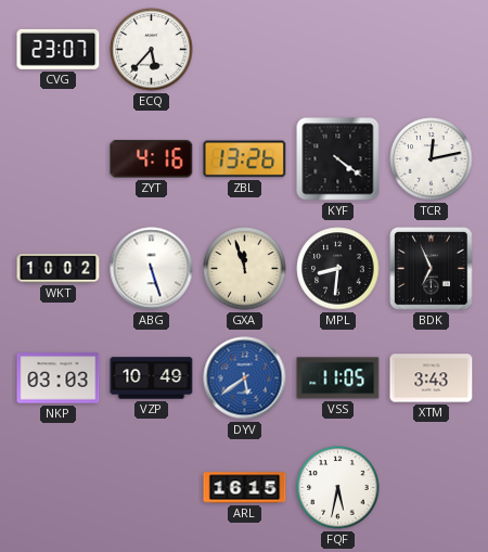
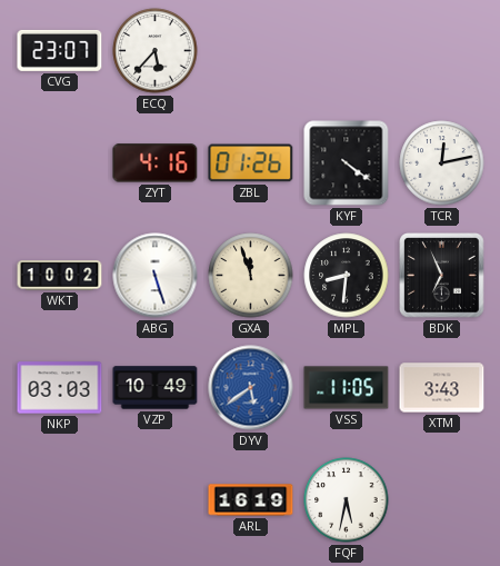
ZBL: 13:26 -> 01:26
ARL: 16:15 -> 16:19
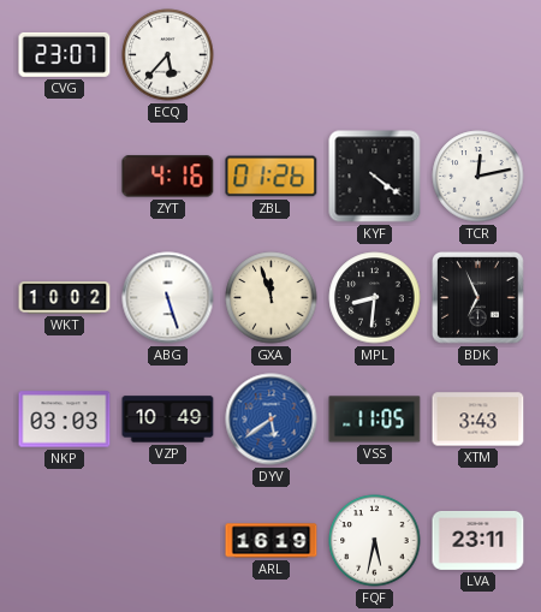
LVA: none -> 23:11
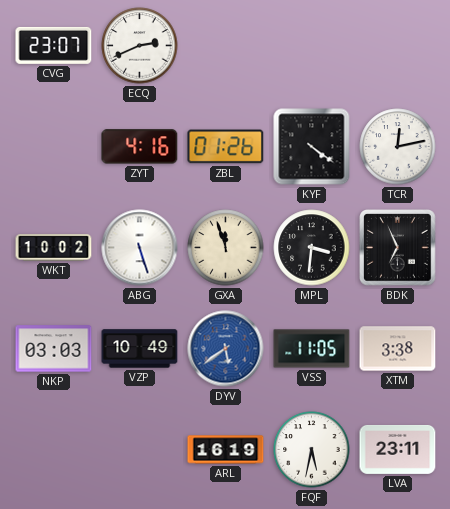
ECQ: 5:37 -> 2:41
MPL: 8:31 -> 3:31
XTM: 3:43 -> 3:38
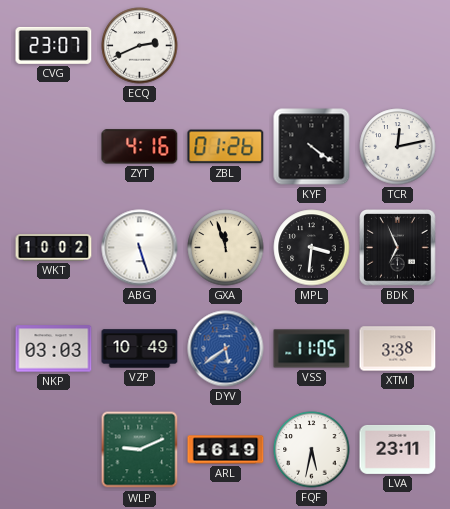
WLP: none -> 9:11
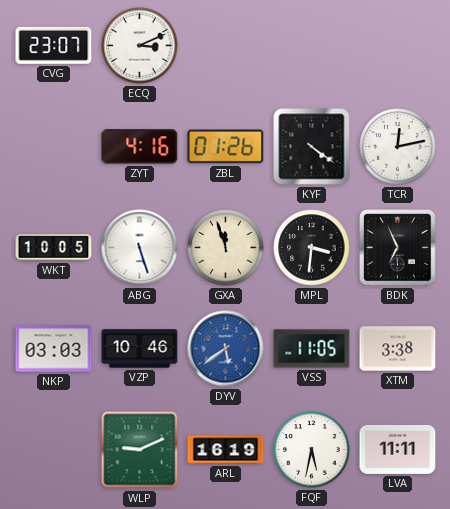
ECQ: 2:41 -> 3:11
WKT: 10:02 -> 10:05
VZP: 10:49 -> 10:46
LVA: 23:11 -> 11:11
